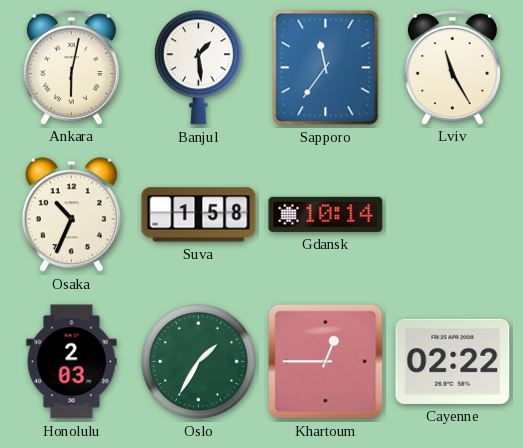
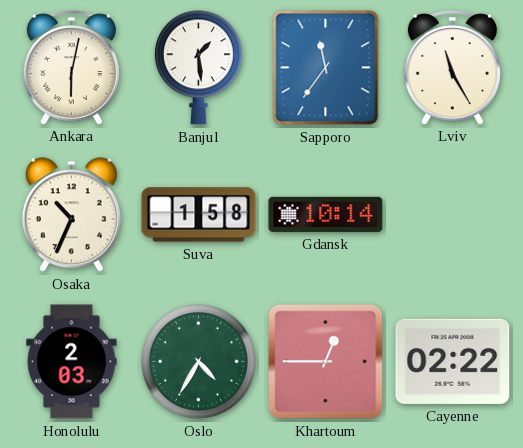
Oslo: 1:35 -> 4:35
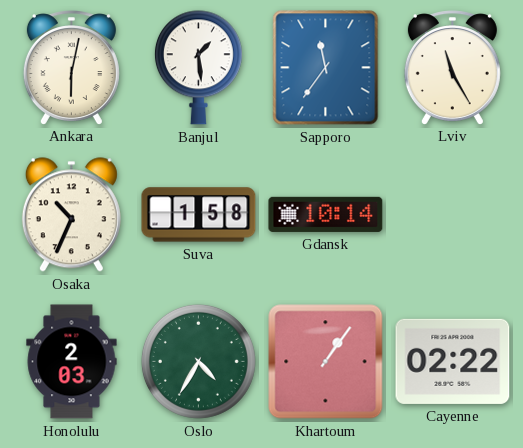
Khartoum: 12:45 -> 1:06
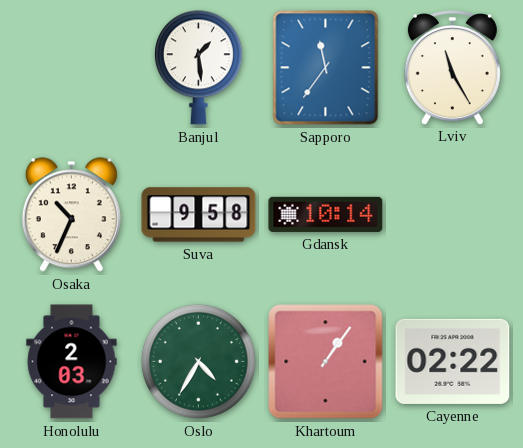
Ankara: 6:02 -> none
Suva: 1:58 -> 9:58
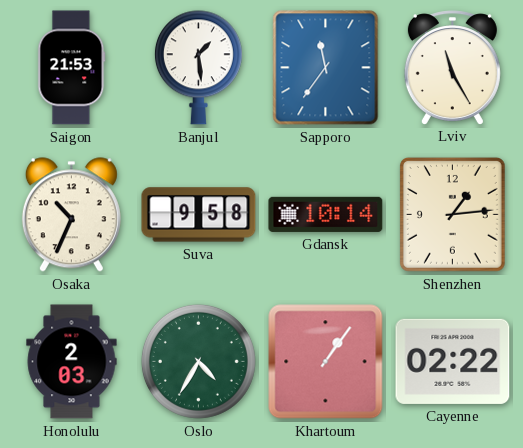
Saigon: none -> 21:53
Shenzhen: none -> 1:14
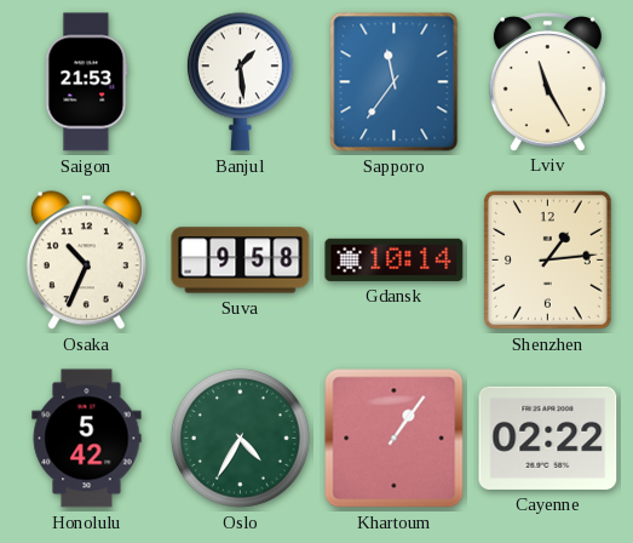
Honolulu: 2:03 -> 5:42
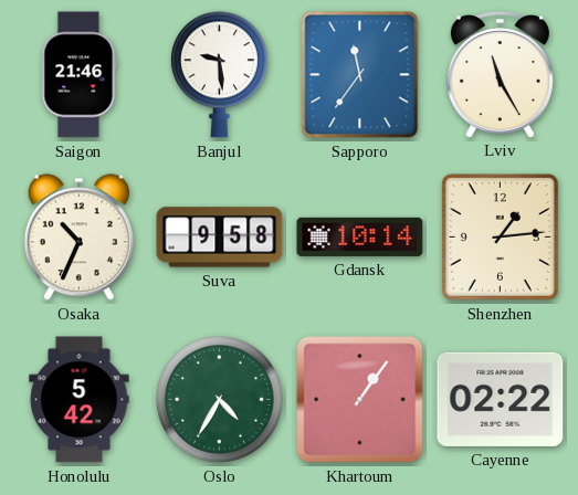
Saigon: 21:53 -> 21:46
Banjul: 1:29 -> 9:29
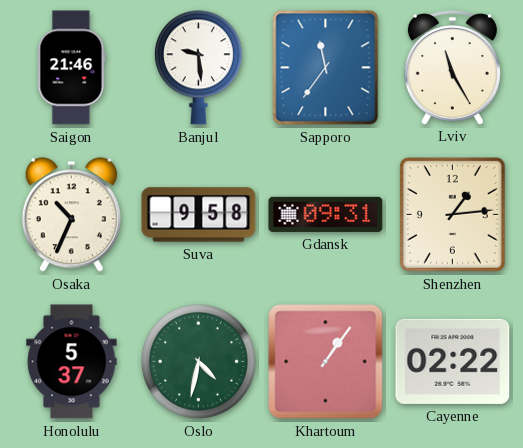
Gdansk: 10:14 -> 09:31
Honolulu: 5:42 -> 5:37
Oslo: 4:35 -> 4:32
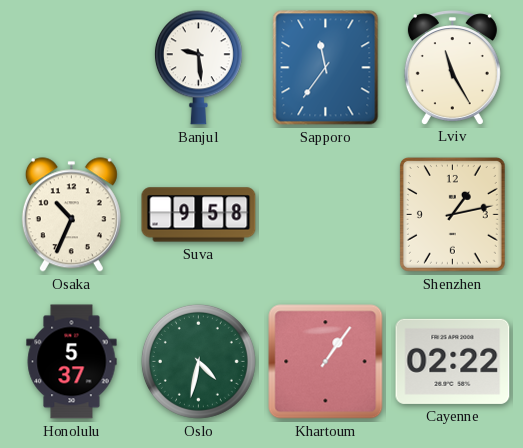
Saigon: 21:46 -> none
Gdansk: 09:31 -> none
Shenzhen: 1:14 -> 1:13
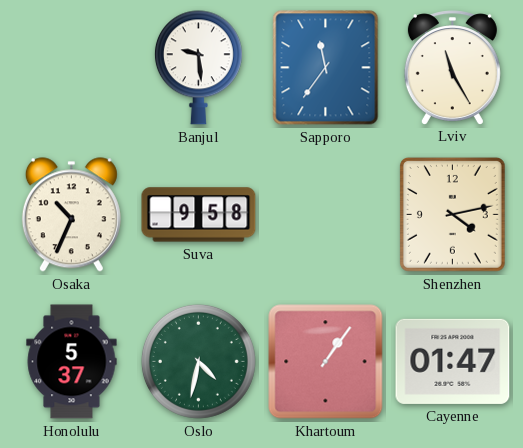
Shenzhen: 1:13 -> 4:13
Cayenne: 02:22 -> 01:47
